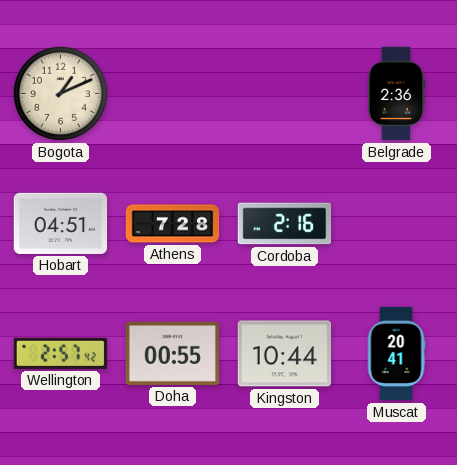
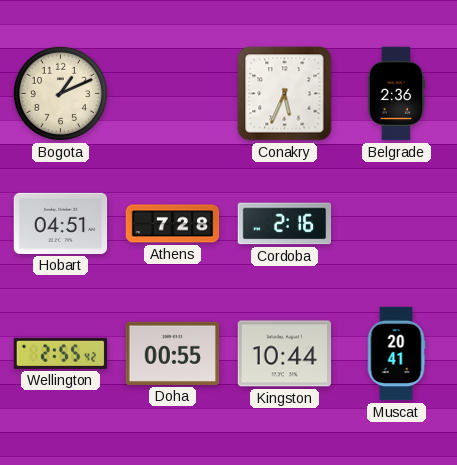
Conakry: none -> 5:34
Wellington: 2:57 -> 2:55
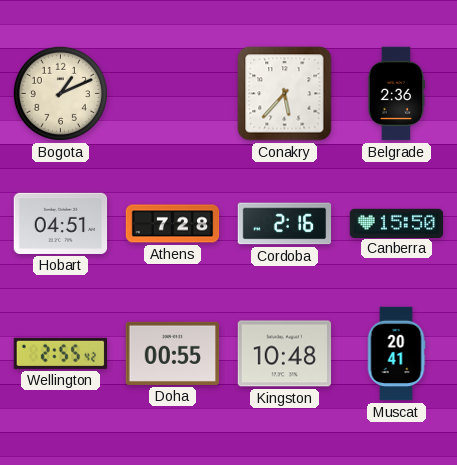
Conakry: 5:34 -> 5:37
Canberra: none -> 15:50
Kingston: 10:44 -> 10:48
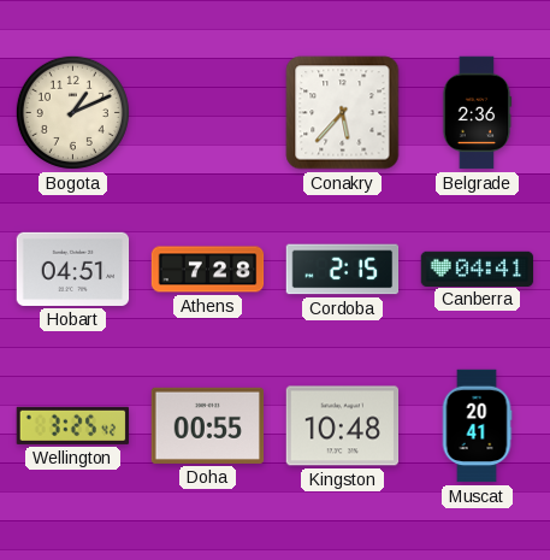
Cordoba: 2:16 -> 2:15
Canberra: 15:50 -> 04:41
Wellington: 2:55 -> 3:25
